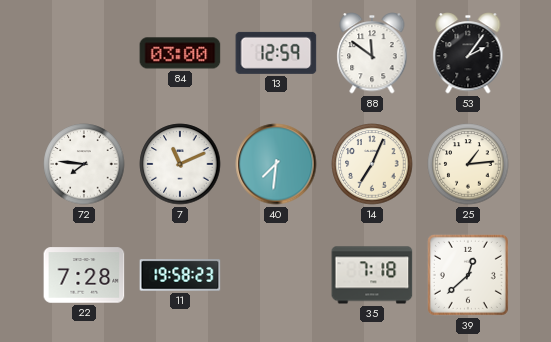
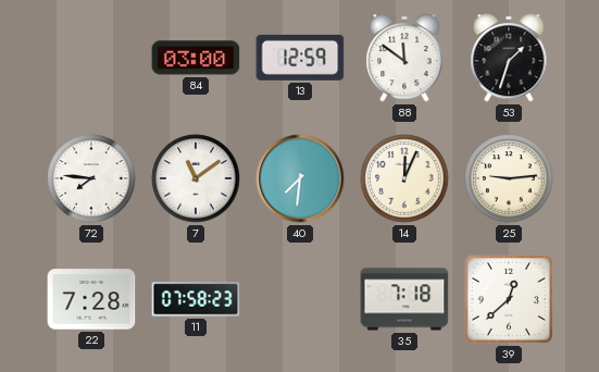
53: 2:06 -> 1:33
7: 11:11 -> 11:09
14: 7:04 -> 12:04
25: 1:14 -> 9:14
11: 19:58 -> 07:58
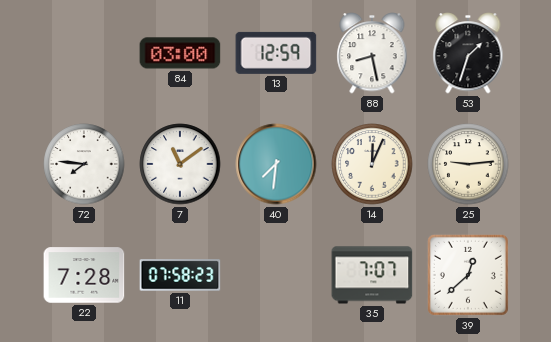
88: 11:51 -> 8:28
35: 7:18 -> 7:07
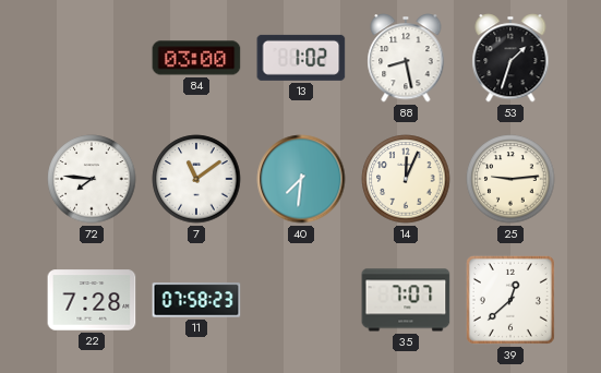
13: 12:59 -> 1:02
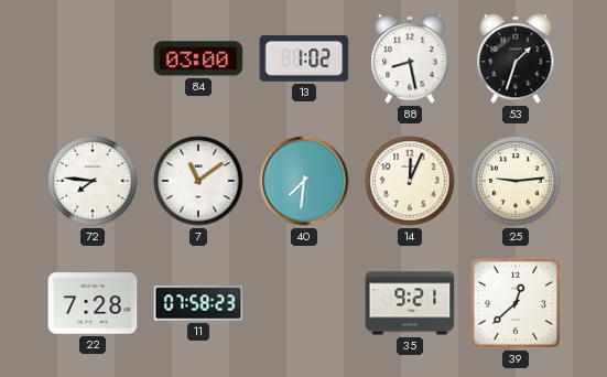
35: 7:07 -> 9:21
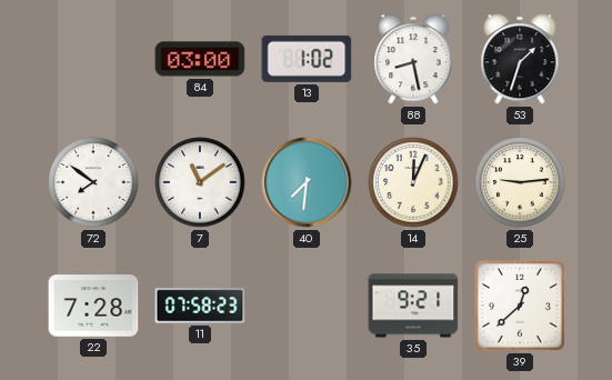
72: 7:46 -> 7:51
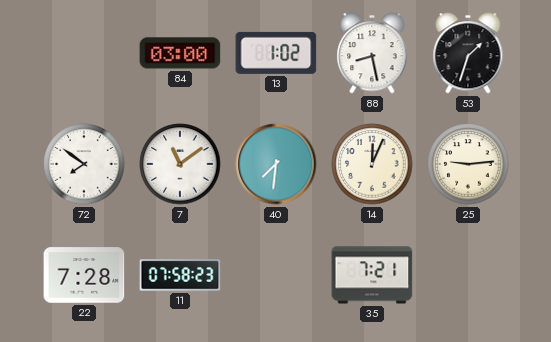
35: 9:21 -> 7:21
39: 12:38 -> none
